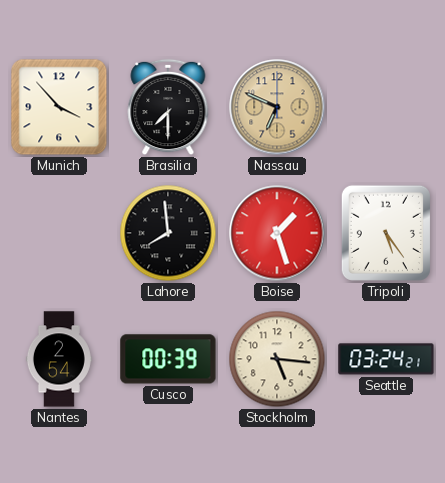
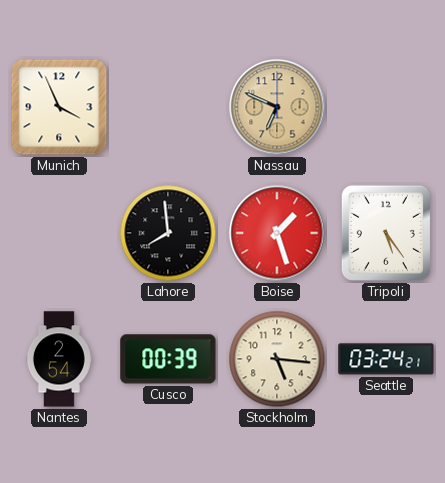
Munich: 3:53 -> 3:56
Brasilia: 7:30 -> none
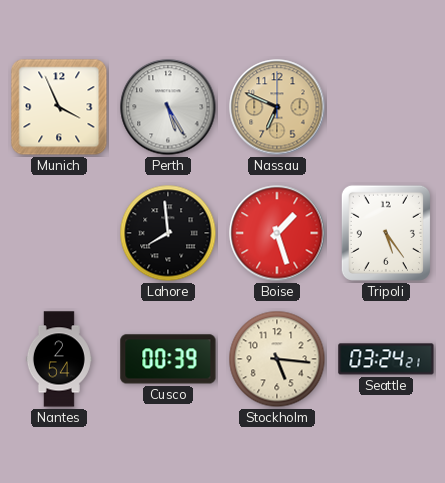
Perth: none -> 5:25
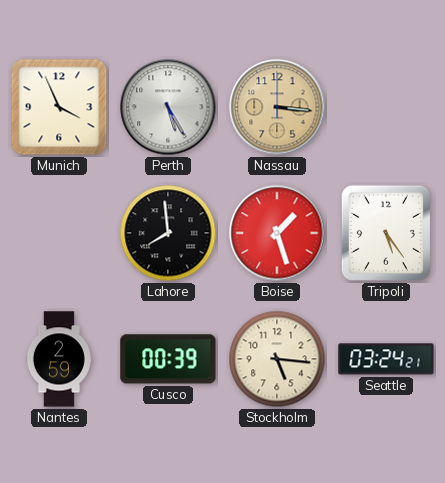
Nassau: 6:49 -> 3:16
Nantes: 2:54 -> 2:59
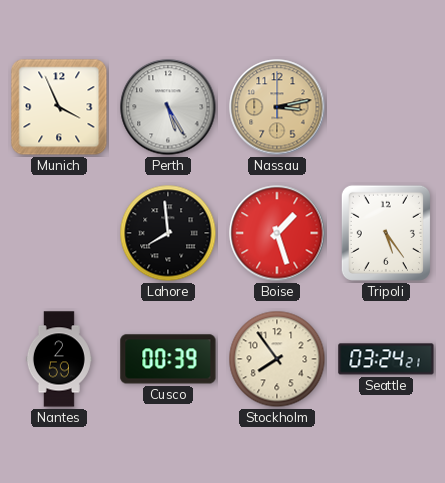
Nassau: 3:16 -> 3:13
Stockholm: 5:16 -> 7:54
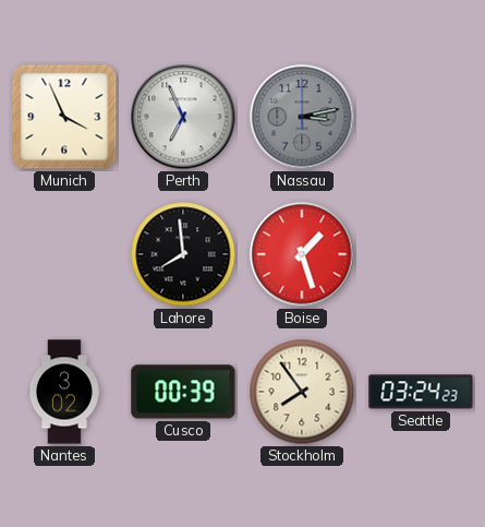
Perth: 5:25 -> 6:56
Nassau dial: champagne -> grey
Tripoli: 5:24 -> none
Nantes: 2:59 -> 3:02
Seattle: 03:24:21 -> 03:24:23
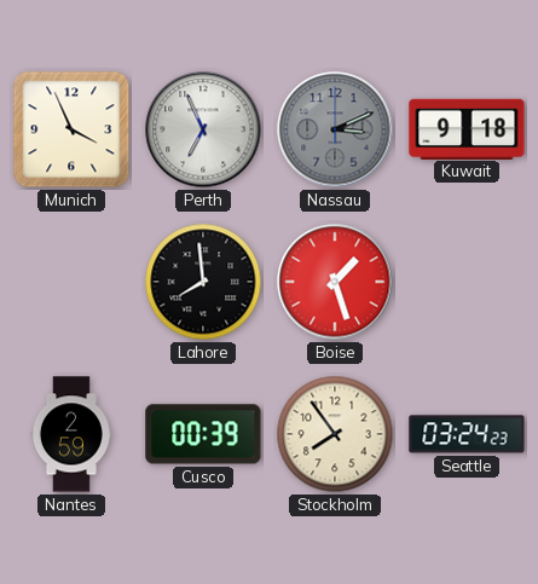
Nassau: 3:13 -> 3:11
Kuwait: none -> 9:18
Nantes: 3:02 -> 2:59
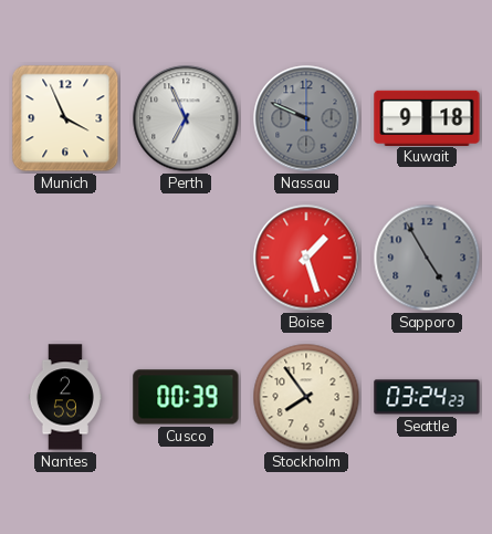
Nassau: 3:11 -> 9:49
Lahore: 7:59 -> none
Sapporo: none -> 4:55
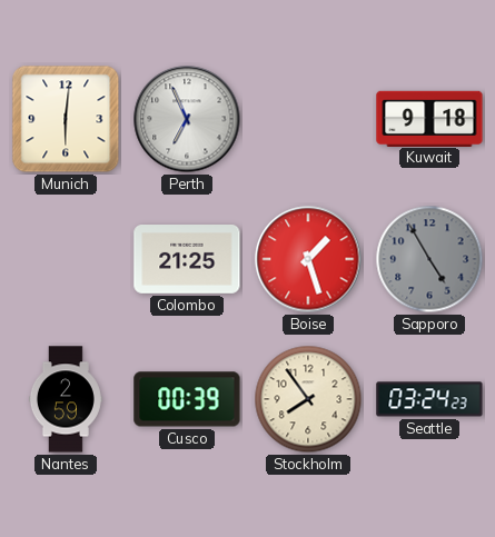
Munich: 3:56 -> 6:01
Nassau: 9:49 -> none
Colombo: none -> 21:25
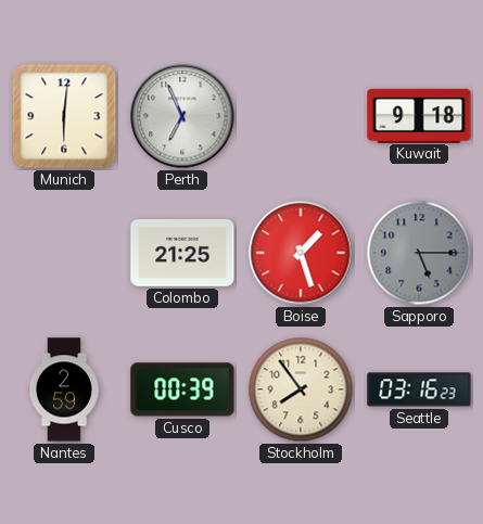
Sapporo: 4:55 -> 5:15
Seattle: 03:24 -> 03:16
